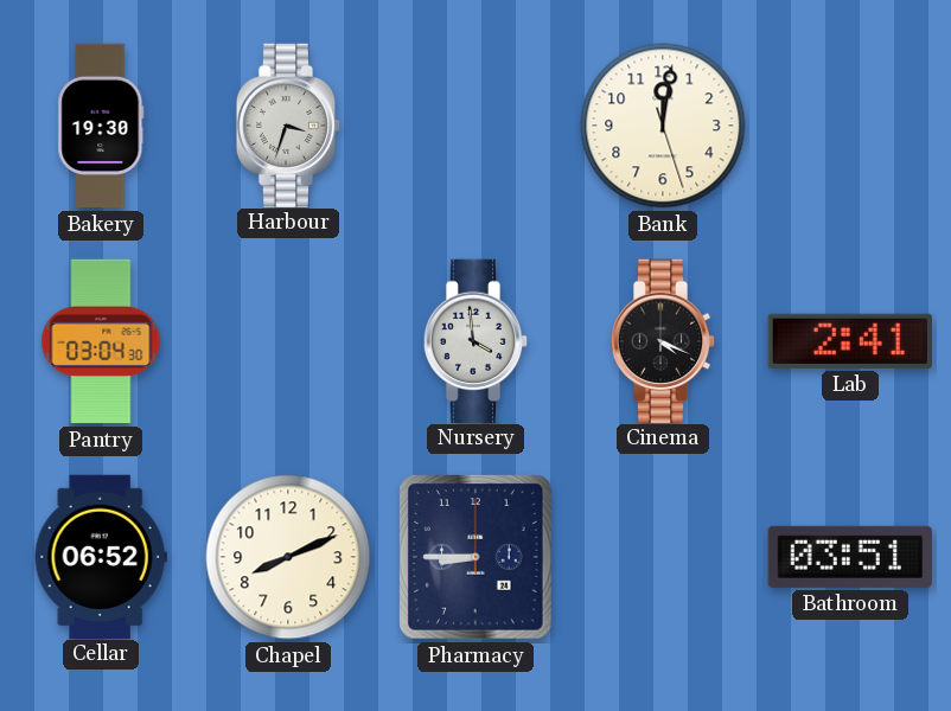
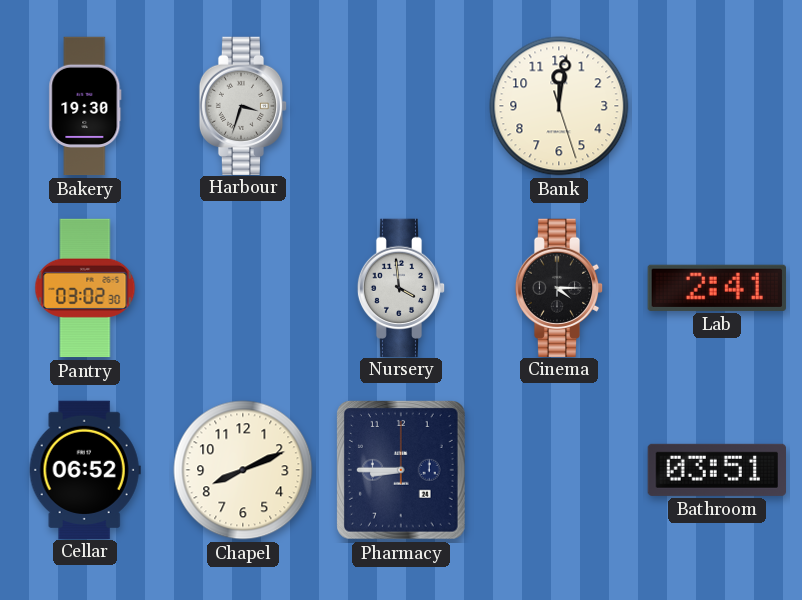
Pantry: 03:04 -> 03:02
Cinema: 4:19 -> 4:15
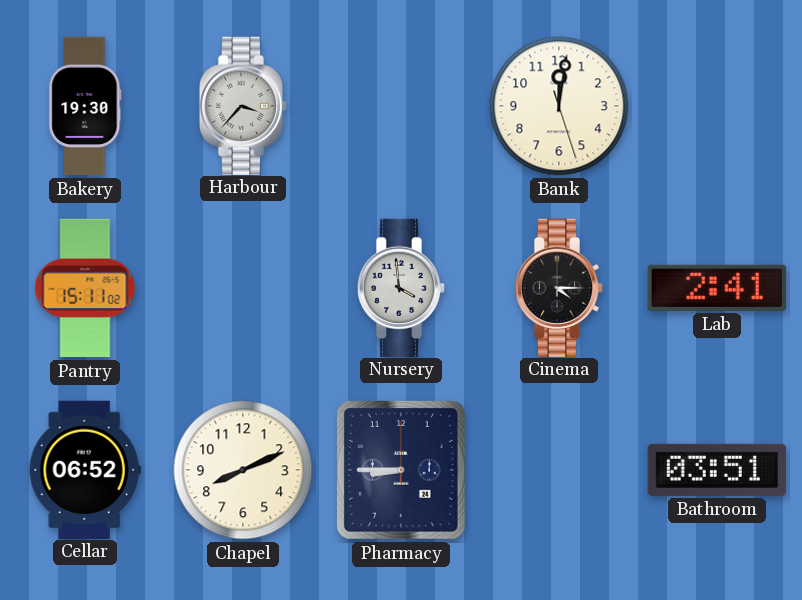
Harbour: 3:33 -> 3:37
Pantry: 03:02 -> 15:11
